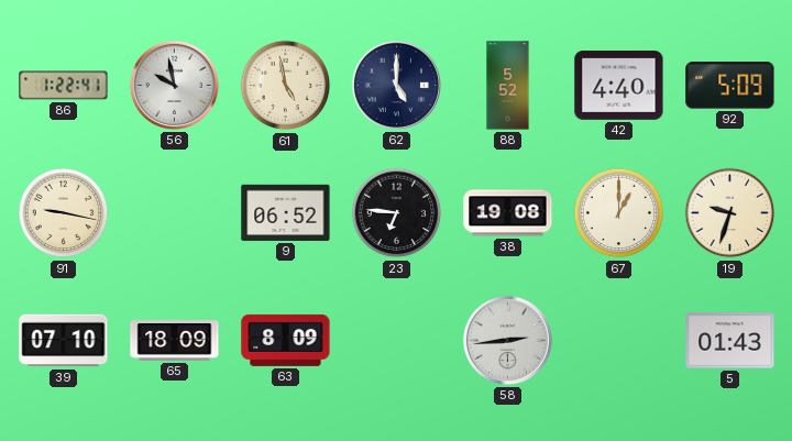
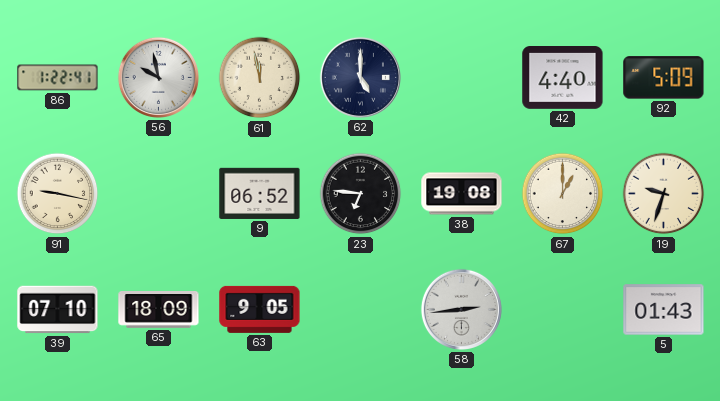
61: 4:58 -> 11:58
88: 5:52 -> none
63: 8:09 -> 9:05
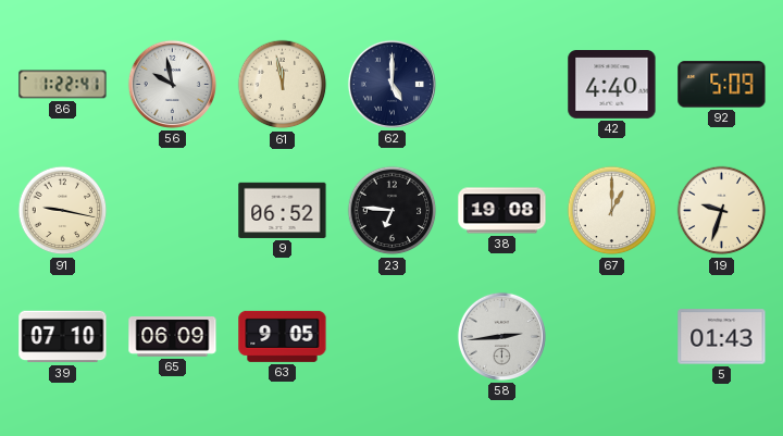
65: 18:09 -> 06:09
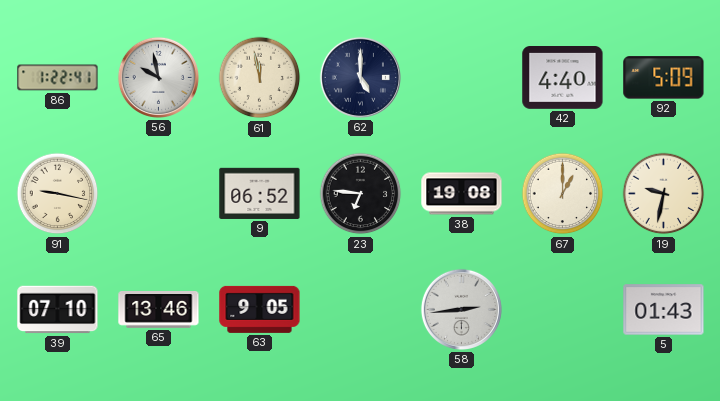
19: 9:33 -> 9:32
65: 06:09 -> 13:46
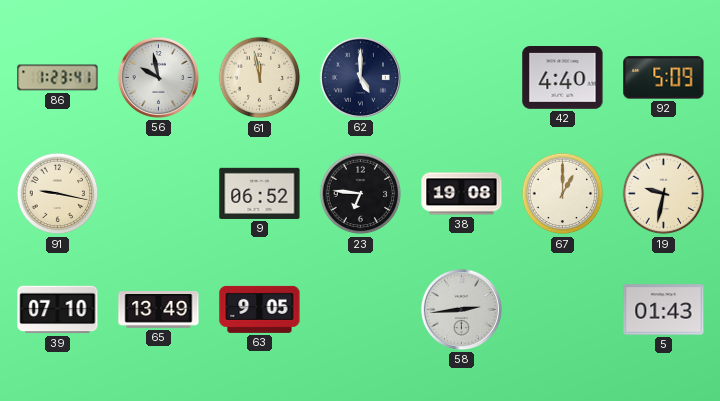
86: 1:22 -> 1:23
65: 13:46 -> 13:49
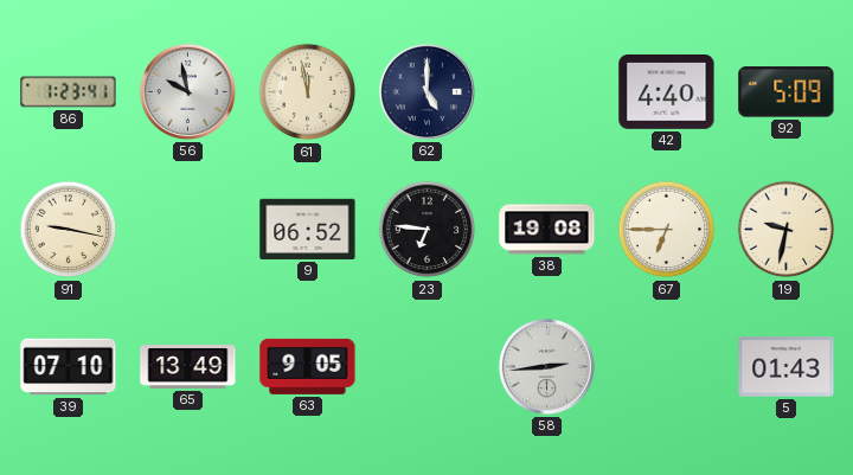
67: 1:00 -> 6:45
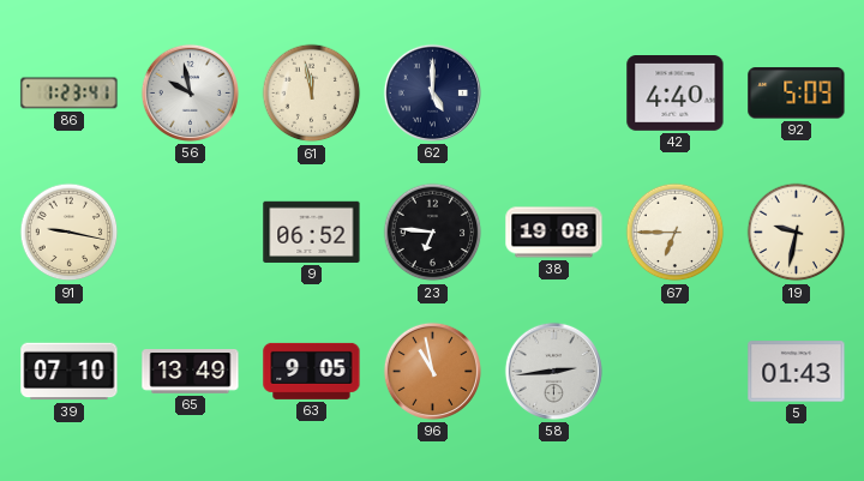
96: none -> 10:58
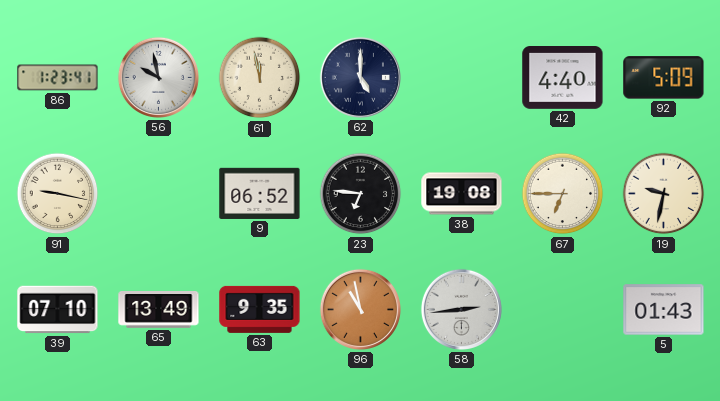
63: 9:05 -> 9:35
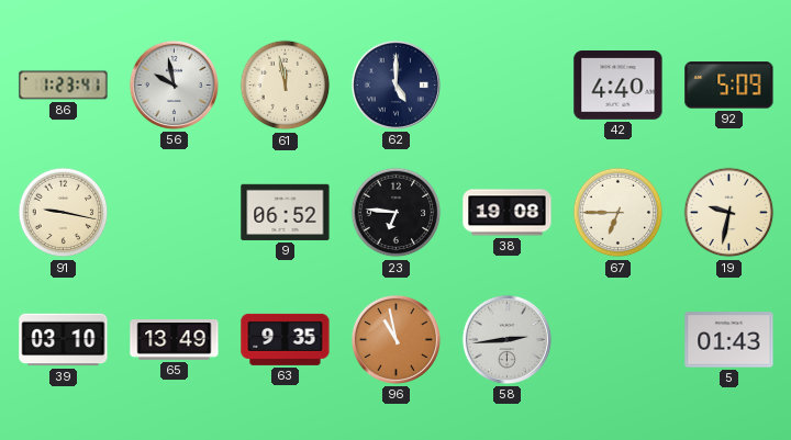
39: 07:10 -> 03:10
